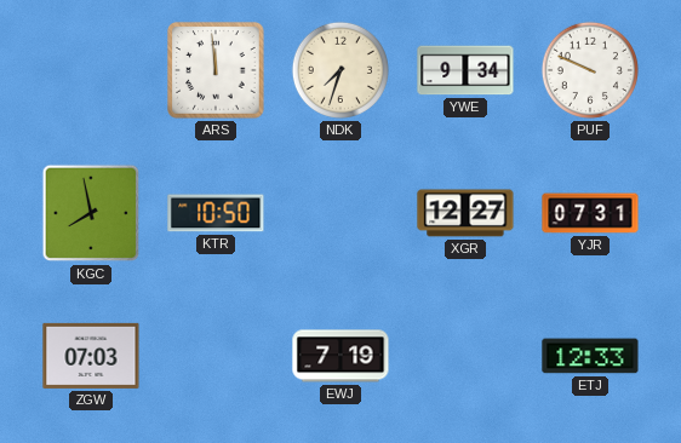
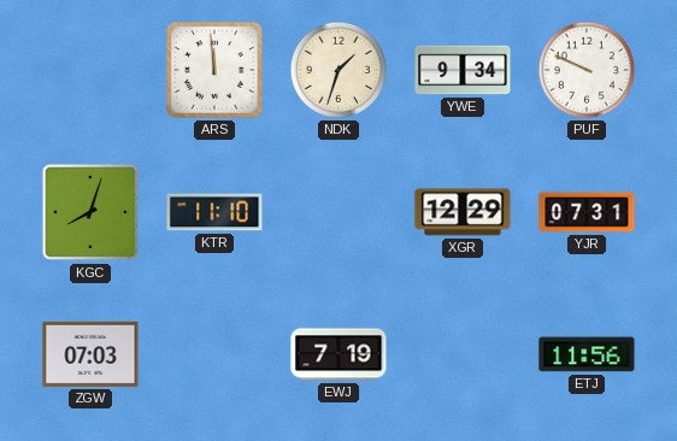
NDK: 7:33 -> 1:33
KGC: 7:58 -> 8:03
KTR: 10:50 -> 11:10
XGR: 12:27 -> 12:29
ETJ: 12:33 -> 11:56
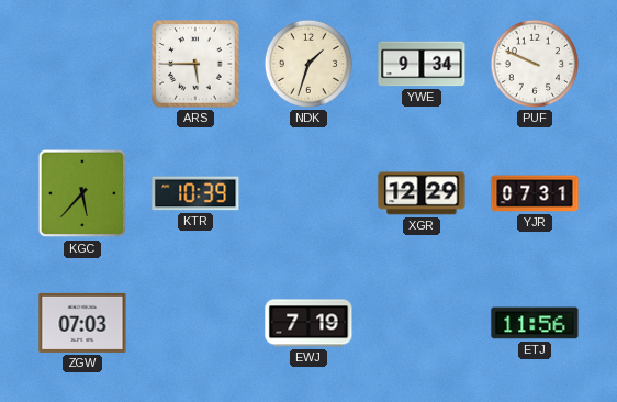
ARS: 11:59 -> 5:45
KGC: 8:03 -> 5:37
KTR: 11:10 -> 10:39
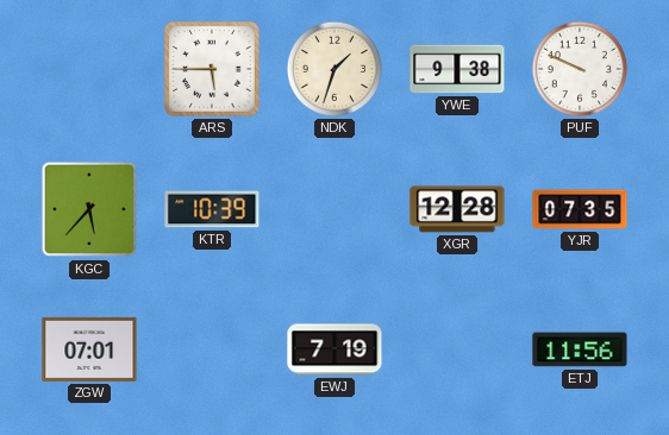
YWE: 9:34 -> 9:38
XGR: 12:29 -> 12:28
YJR: 07:31 -> 07:35
ZGW: 07:03 -> 07:01
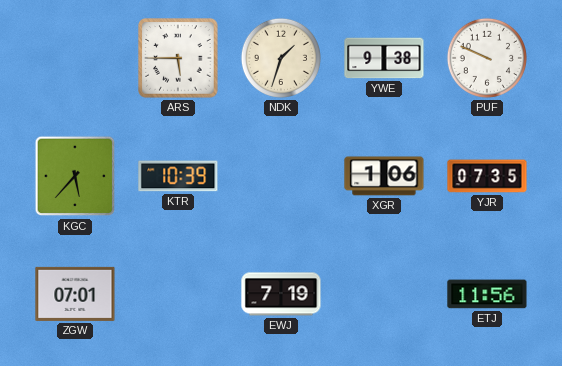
XGR: 12:28 -> 1:06
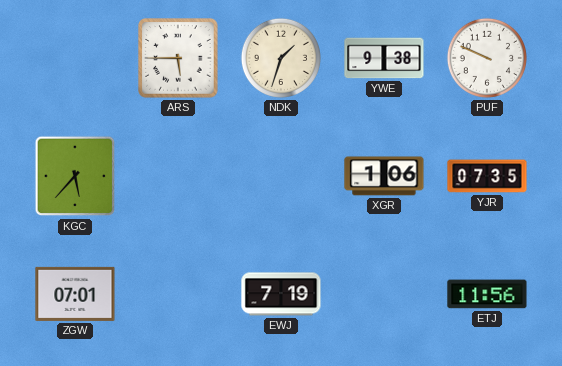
KTR: 10:39 -> none
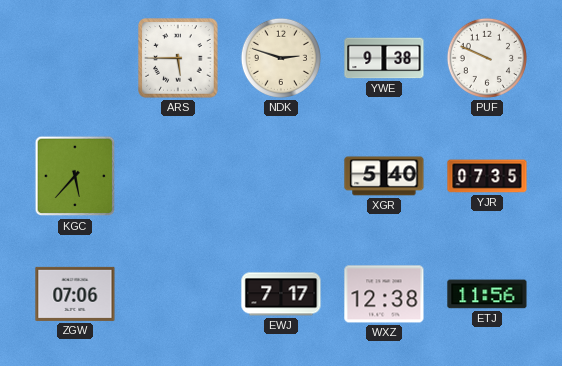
NDK: 1:33 -> 2:48
XGR: 1:06 -> 5:40
ZGW: 07:01 -> 07:06
EWJ: 7:19 -> 7:17
WXZ: none -> 12:38
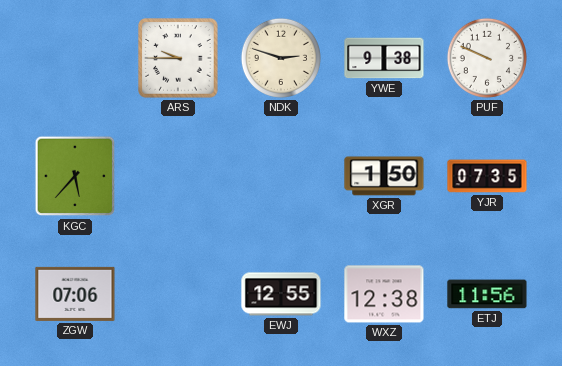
ARS: 5:45 -> 9:45
XGR: 5:40 -> 1:50
EWJ: 7:17 -> 12:55
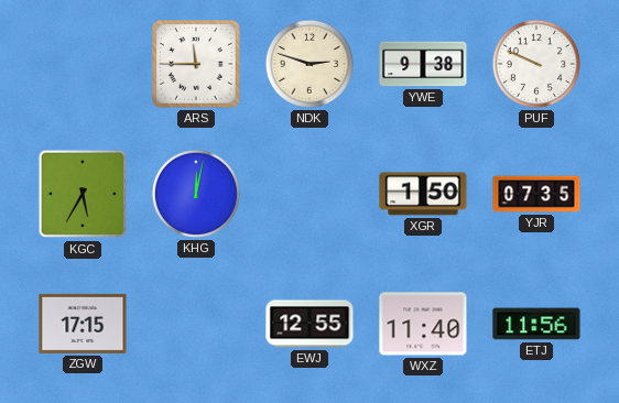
ARS: 9:45 -> 11:45
KGC: 5:37 -> 5:35
KHG: none -> 12:02
ZGW: 07:06 -> 17:15
WXZ: 12:38 -> 11:40
